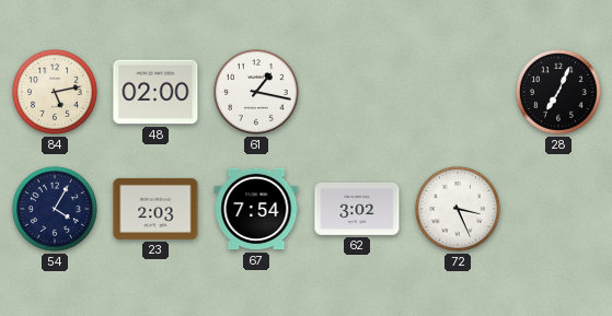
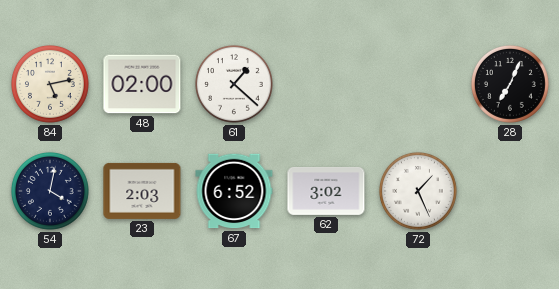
61: 1:17 -> 1:22
54: 4:05 -> 4:02
67: 7:54 -> 6:52
72: 3:26 -> 1:26
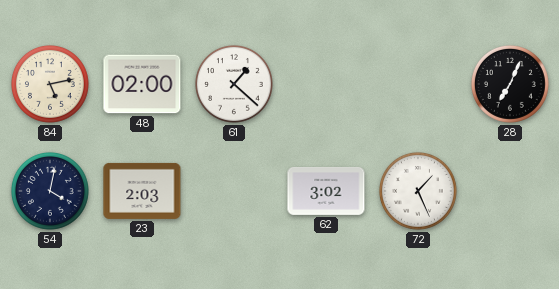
67: 6:52 -> none
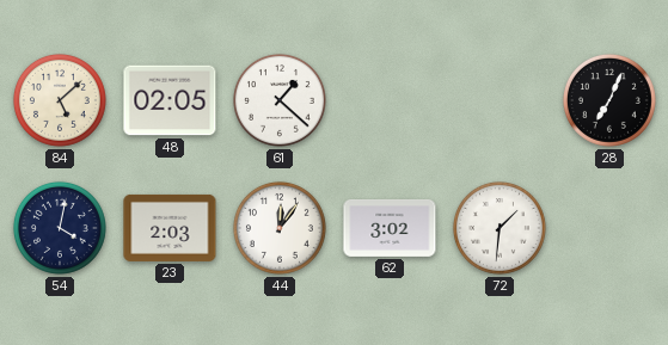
84: 5:13 -> 5:08
48: 02:00 -> 02:05
44: none -> 12:06
72: 1:26 -> 1:31
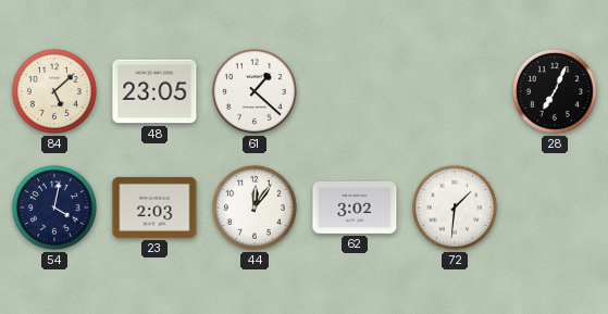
48: 02:05 -> 23:05
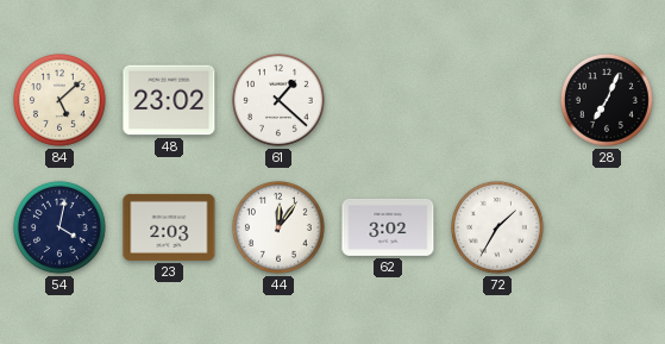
48: 23:05 -> 23:02
72: 1:31 -> 1:35
